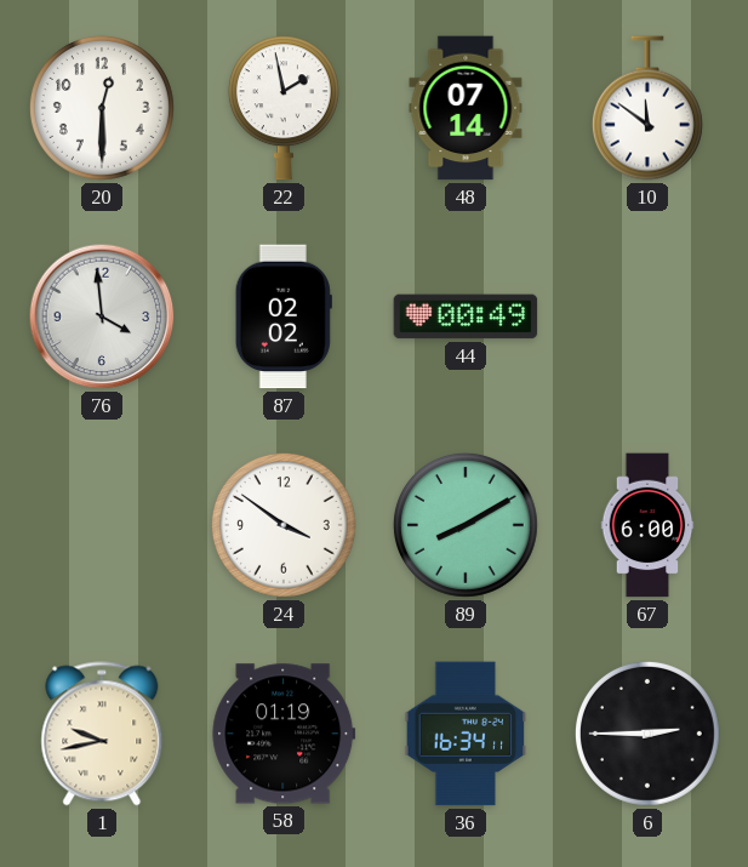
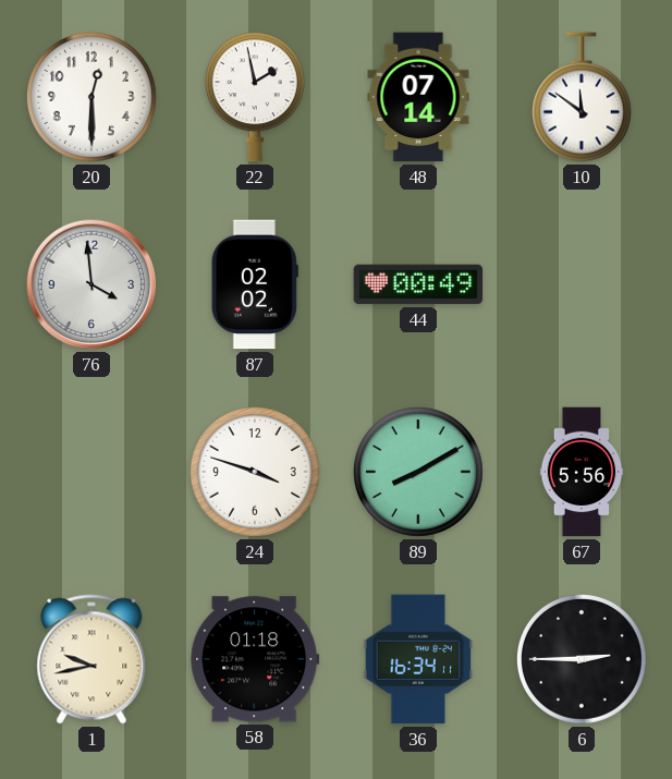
24: 3:51 -> 3:48
67: 6:00 -> 5:56
58: 01:19 -> 01:18
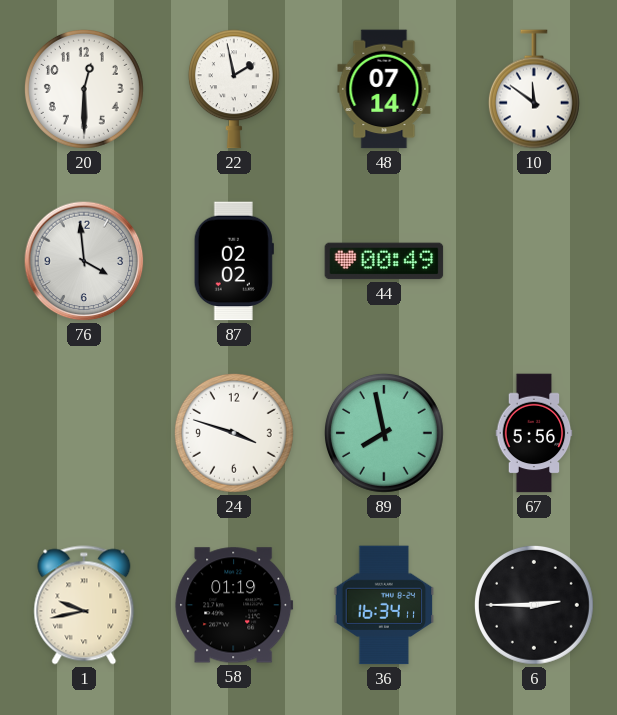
89: 8:10 -> 7:58
58: 01:18 -> 01:19
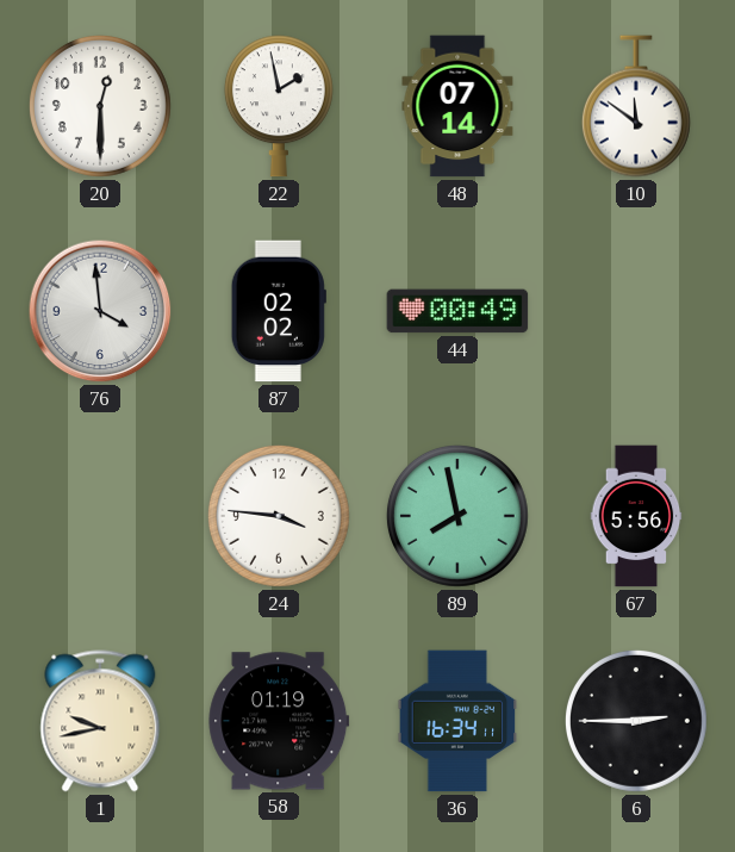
24: 3:48 -> 3:46
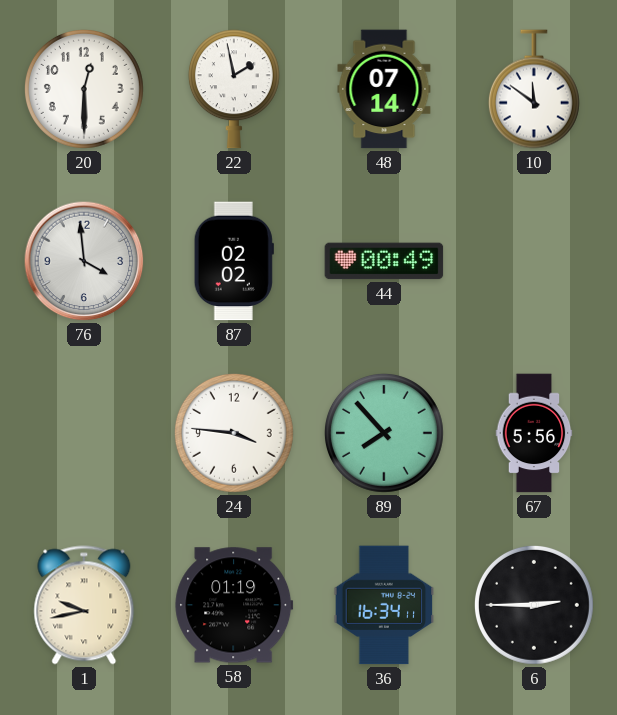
89: 7:58 -> 7:53
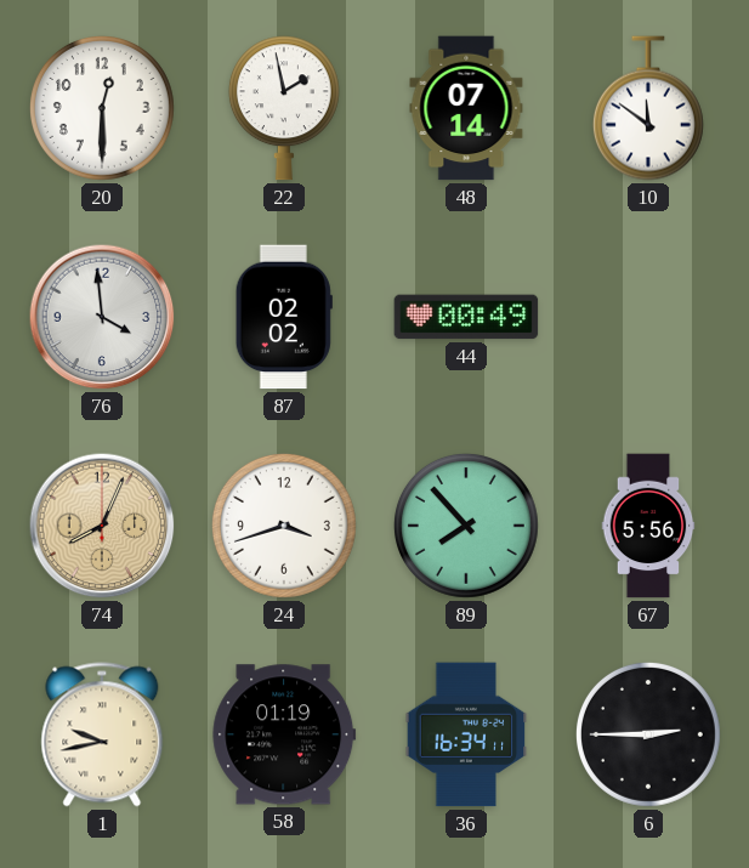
74: none -> 8:04
24: 3:46 -> 3:42
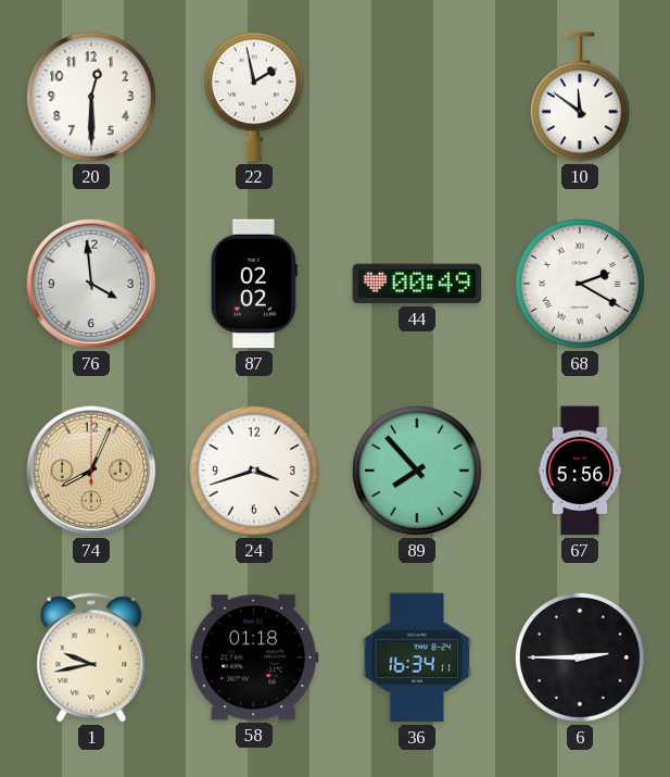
48: 07:14 -> none
68: none -> 2:20
58: 01:19 -> 01:18
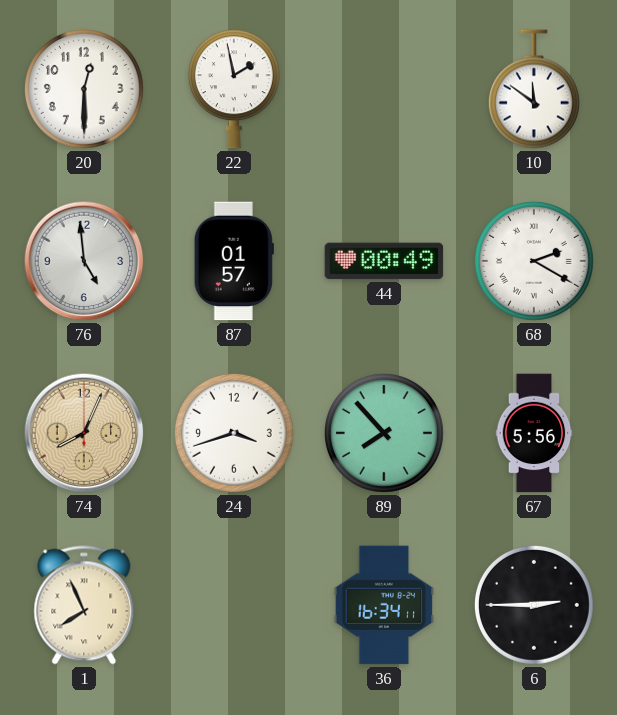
76: 3:59 -> 4:59
87: 02:02 -> 01:57
1: 9:43 -> 7:56
58: 01:18 -> none
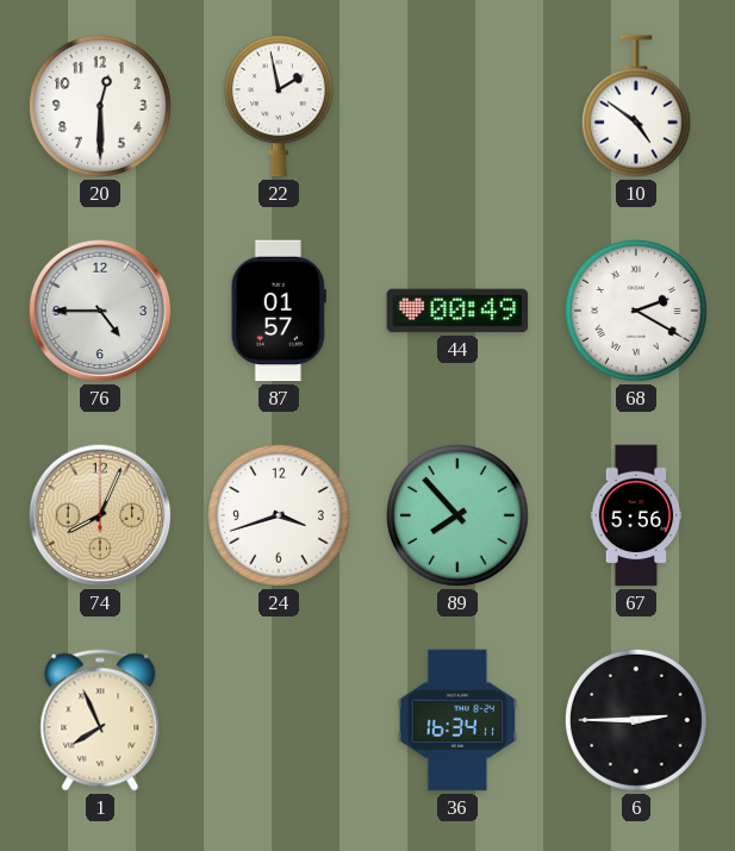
10: 11:51 -> 4:51
76: 4:59 -> 4:45
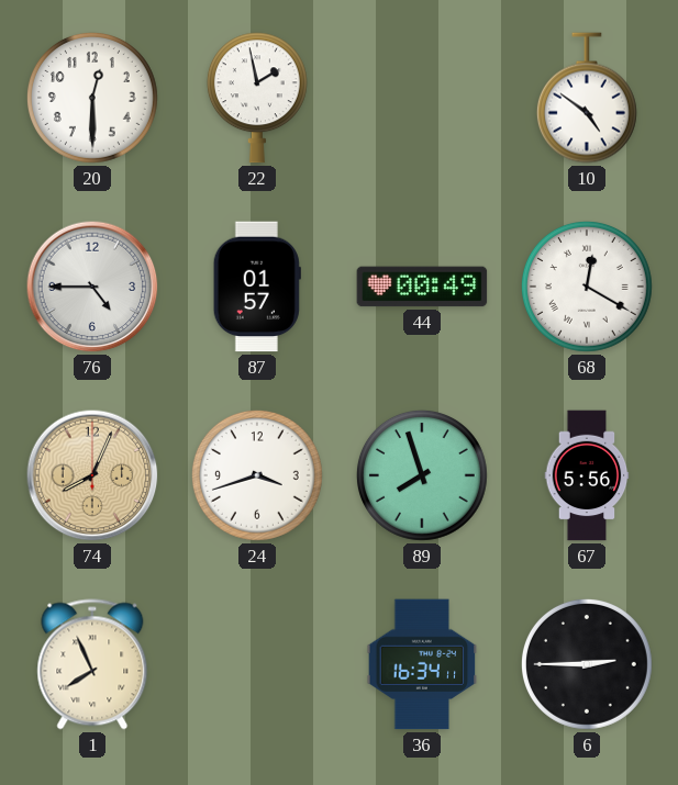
68: 2:20 -> 12:20
89: 7:53 -> 7:57
